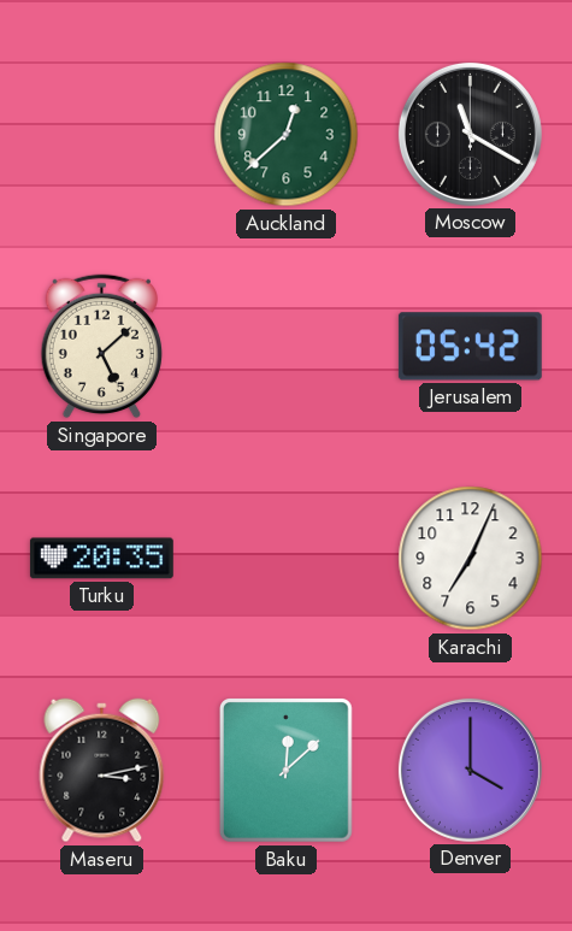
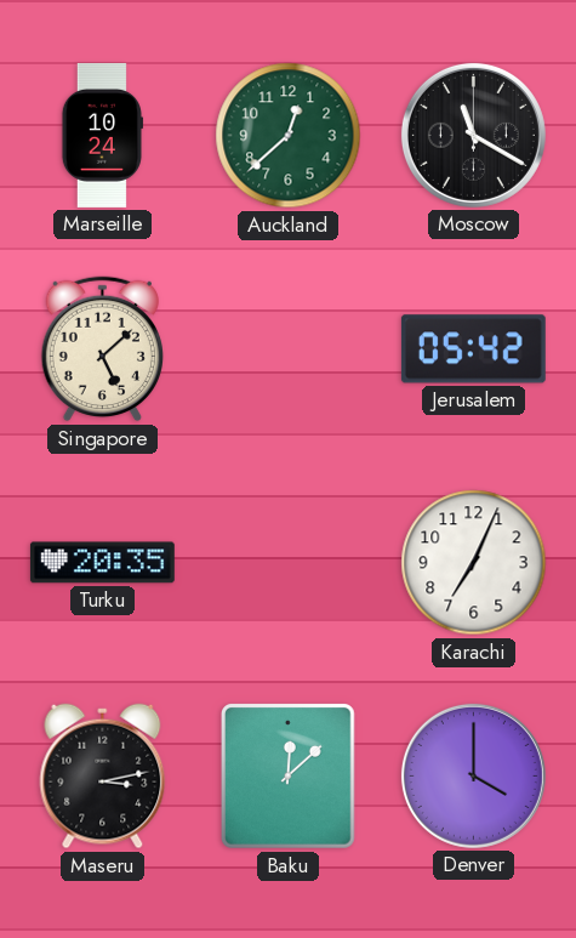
Marseille: none -> 10:24
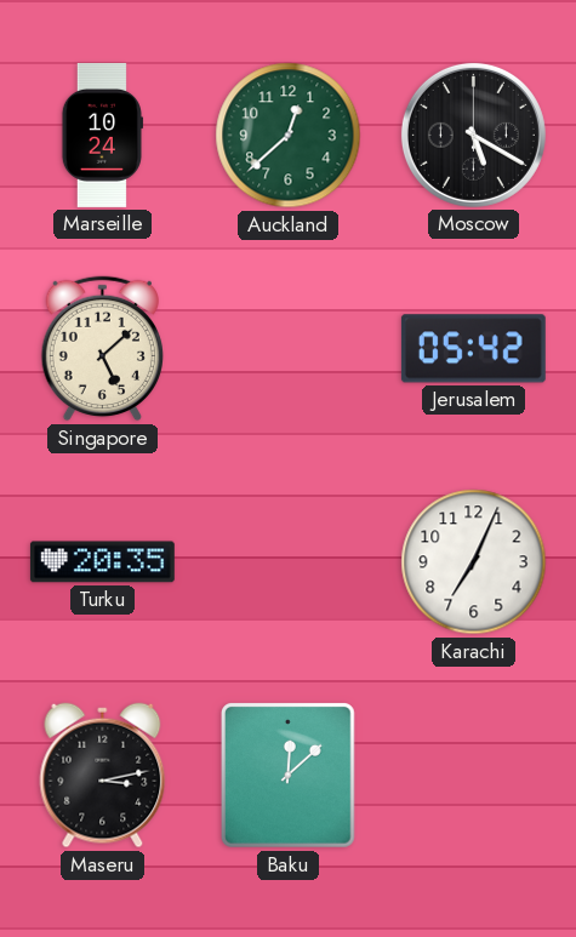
Moscow: 11:20 -> 5:20
Denver: 4:00 -> none
